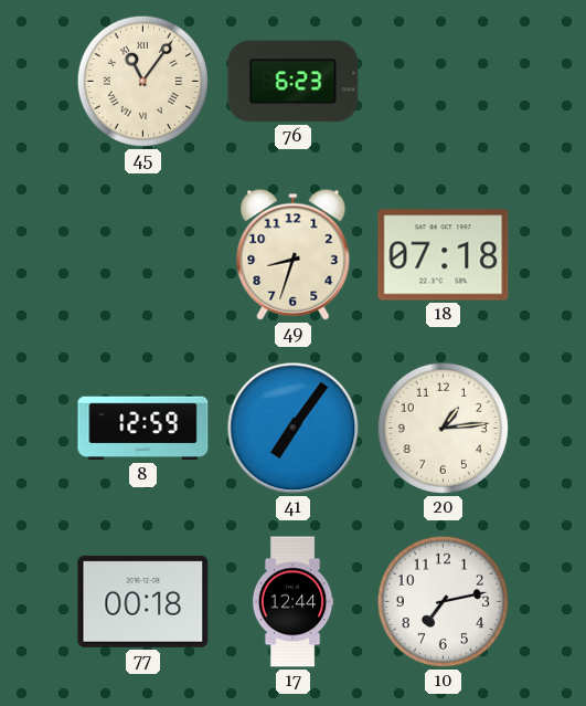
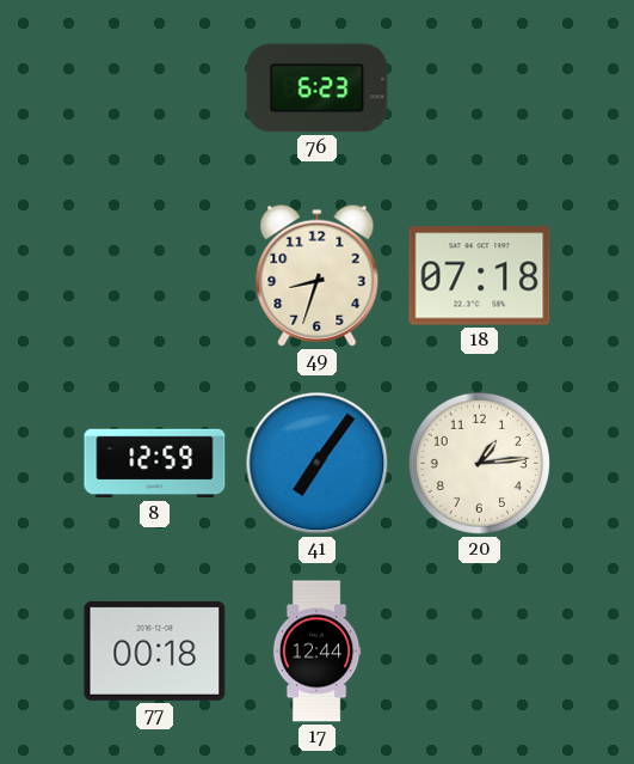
45: 11:06 -> none
10: 7:13 -> none
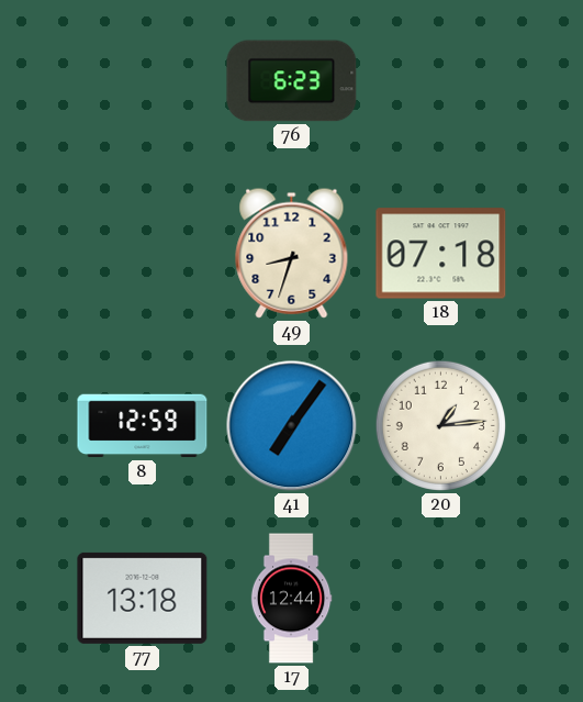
77: 00:18 -> 13:18
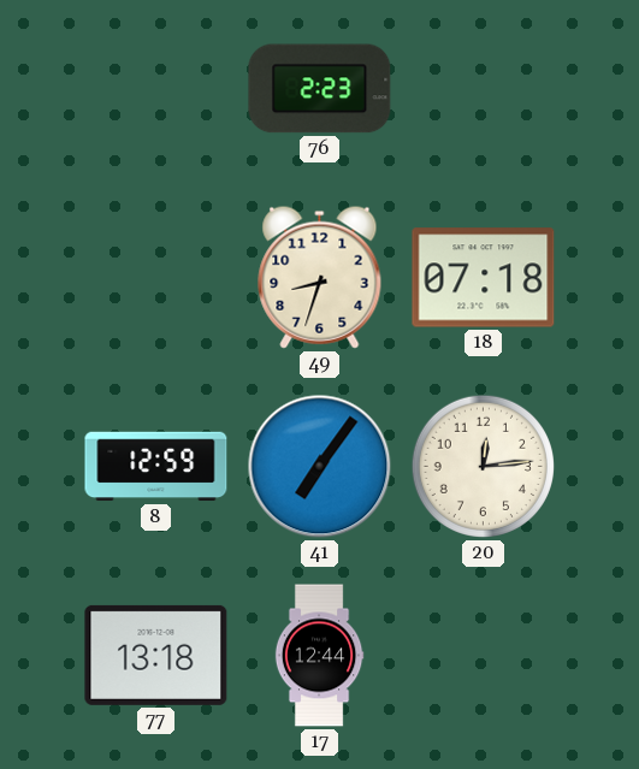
76: 6:23 -> 2:23
20: 1:14 -> 12:14
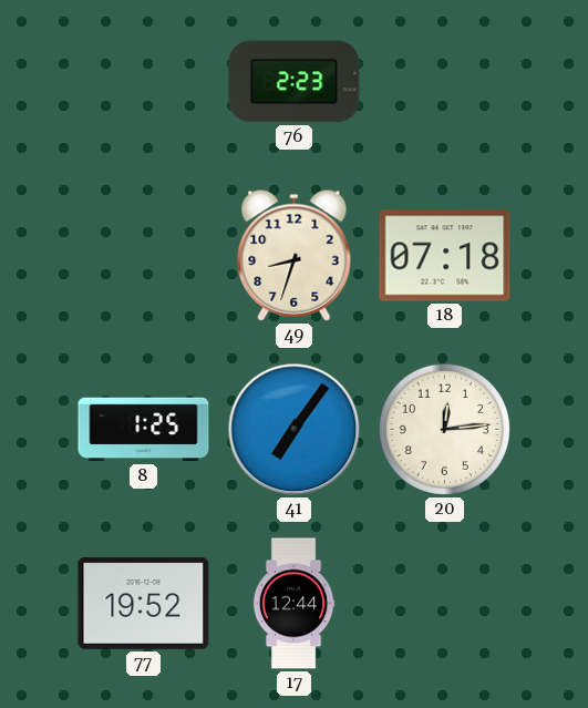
8: 12:59 -> 1:25
77: 13:18 -> 19:52
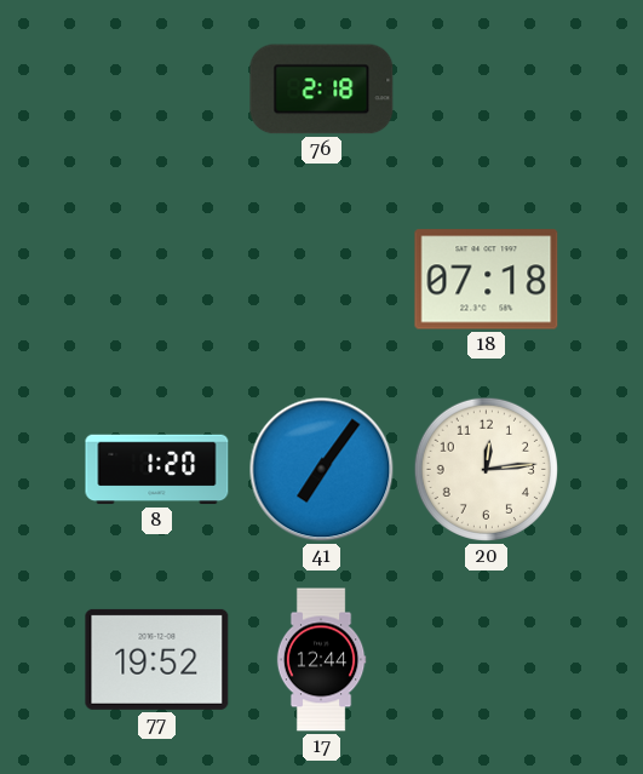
76: 2:23 -> 2:18
49: 8:33 -> none
8: 1:25 -> 1:20
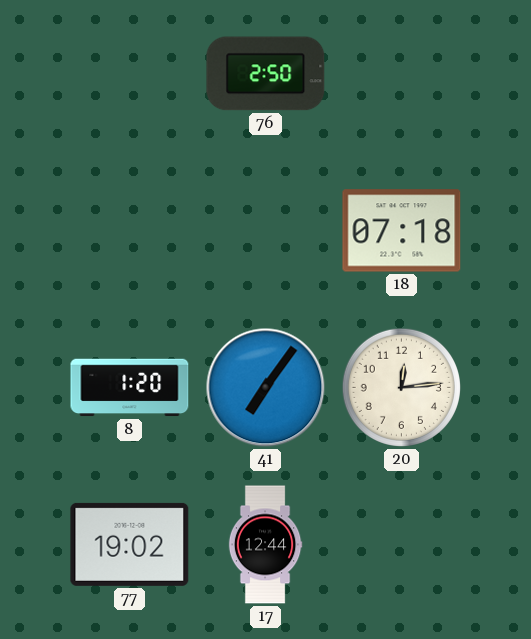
76: 2:18 -> 2:50
77: 19:52 -> 19:02
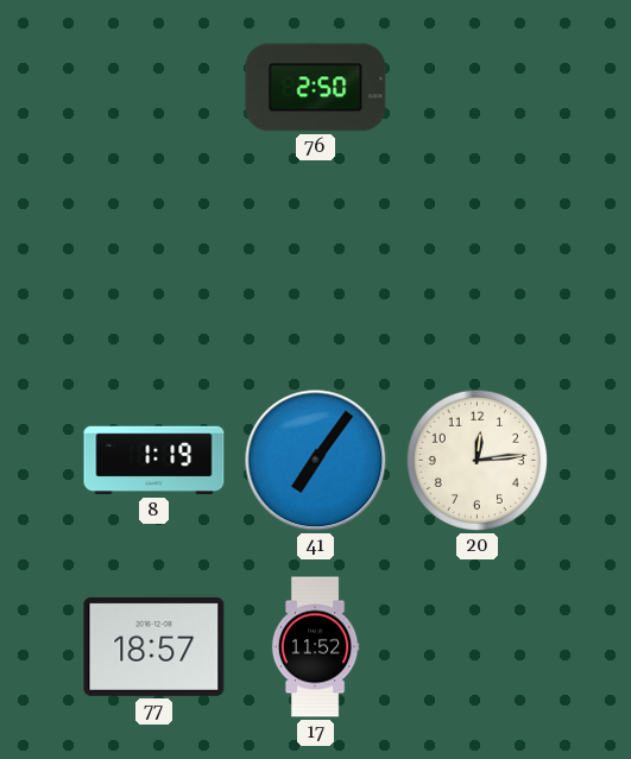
18: 07:18 -> none
8: 1:20 -> 1:19
77: 19:02 -> 18:57
17: 12:44 -> 11:52
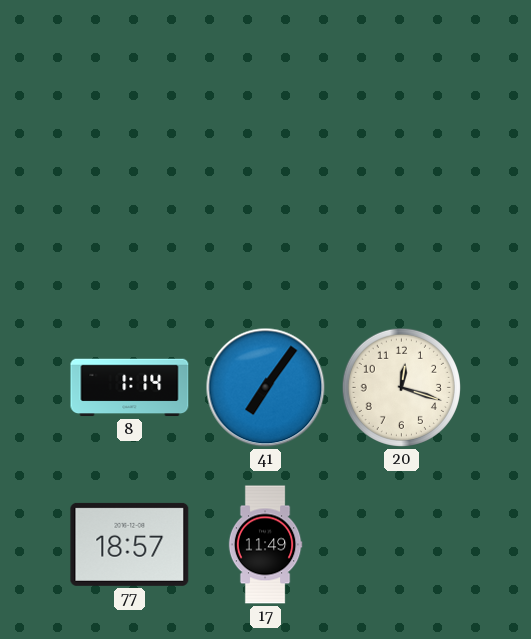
76: 2:50 -> none
8: 1:19 -> 1:14
20: 12:14 -> 12:18
17: 11:52 -> 11:49
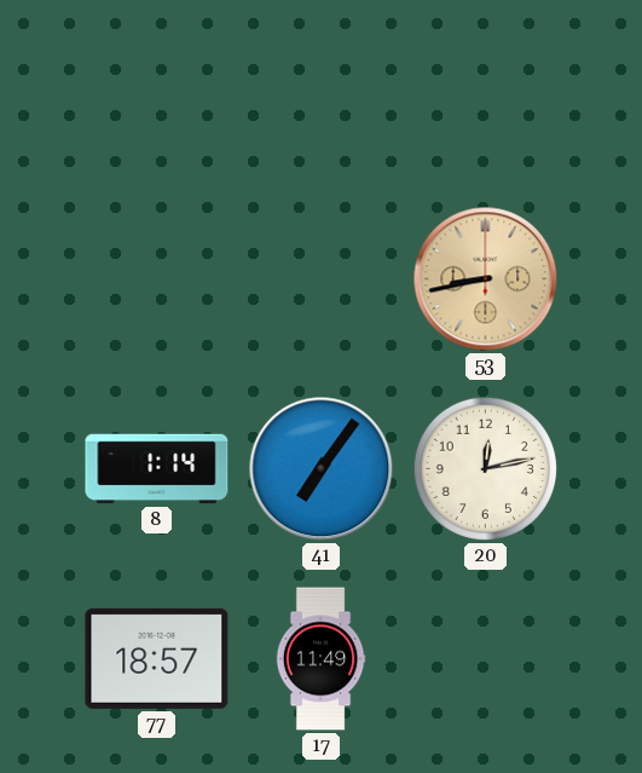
53: none -> 8:43
20: 12:18 -> 12:13
